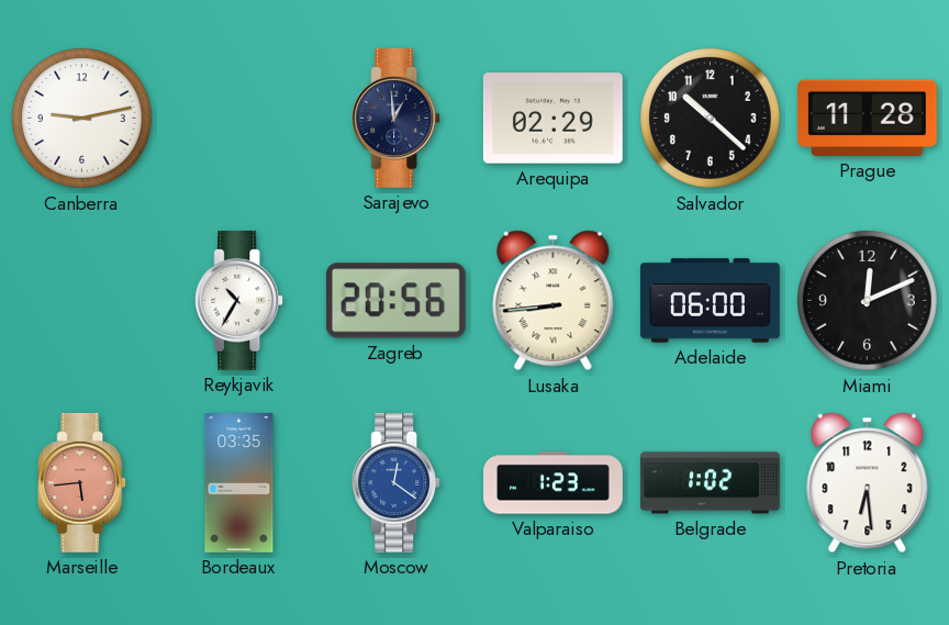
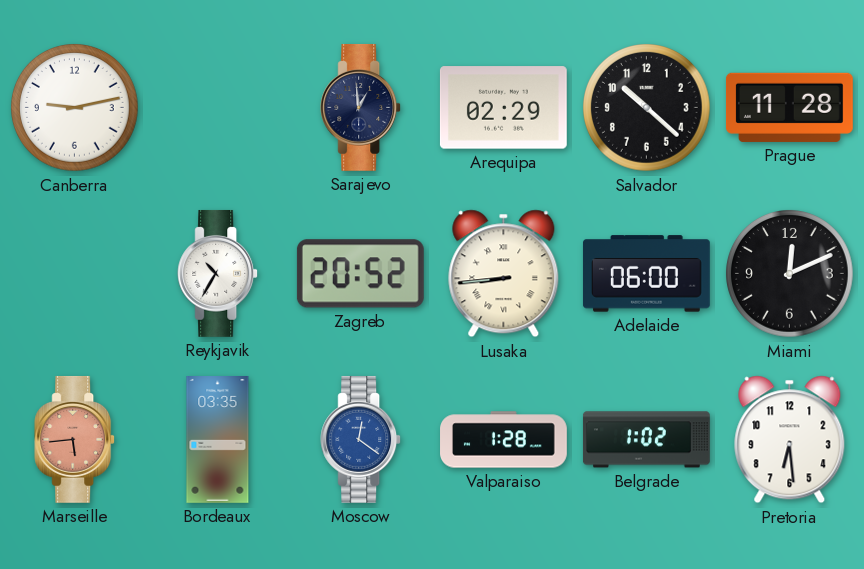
Zagreb: 20:56 -> 20:52
Valparaiso: 1:23 -> 1:28
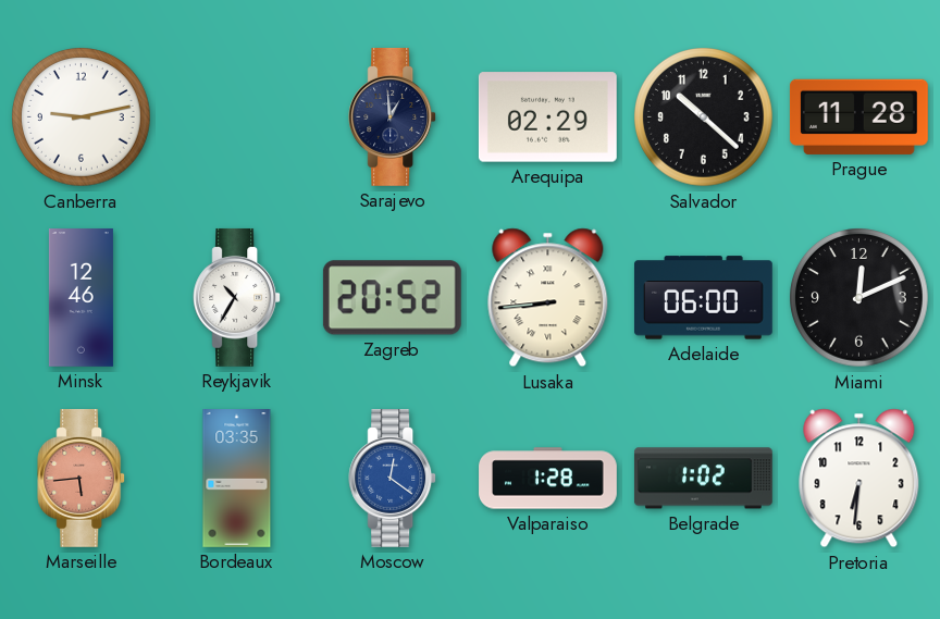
Minsk: none -> 12:46
Pretoria: 6:29 -> 6:31
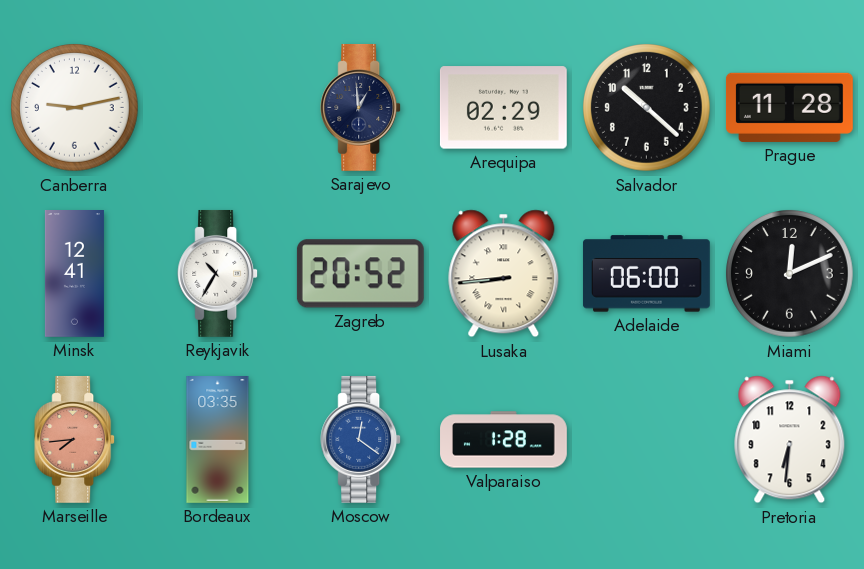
Minsk: 12:46 -> 12:41
Marseille: 5:44 -> 7:44
Belgrade: 1:02 -> none
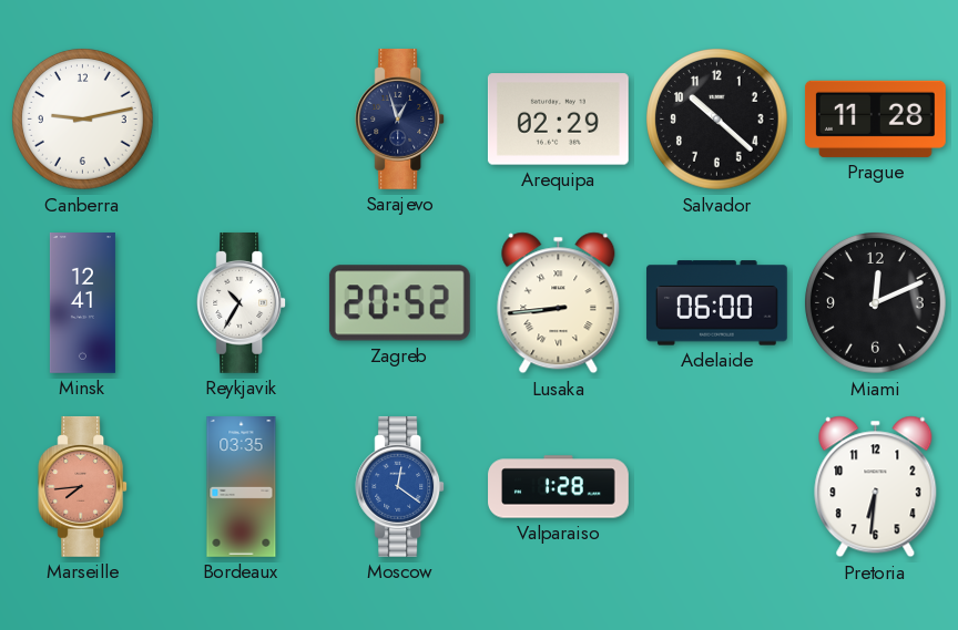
Sarajevo: 12:59 -> 12:57
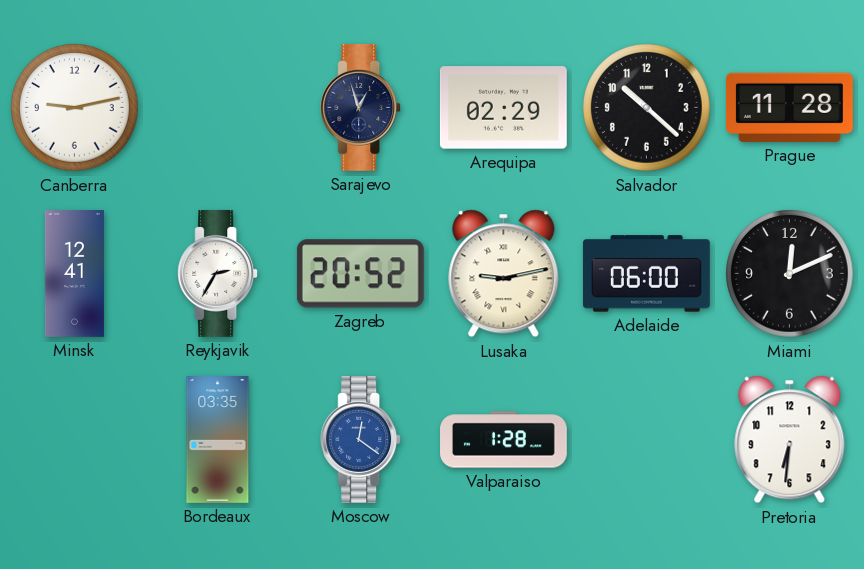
Reykjavik: 10:35 -> 2:35
Lusaka: 8:44 -> 9:13
Marseille: 7:44 -> none
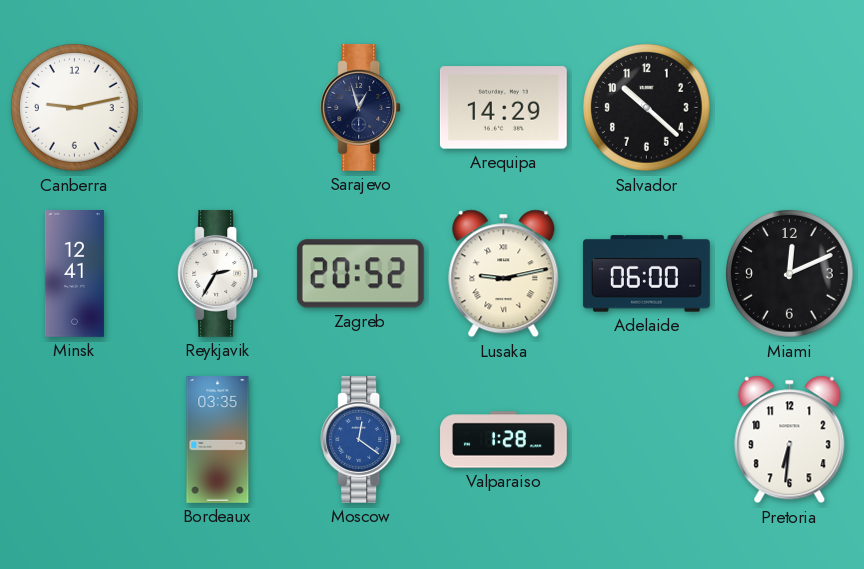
Arequipa: 02:29 -> 14:29
Prague: 11:28 -> none
